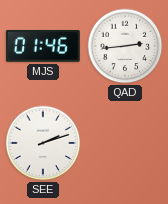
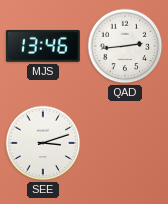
MJS: 01:46 -> 13:46
SEE: 2:12 -> 3:12
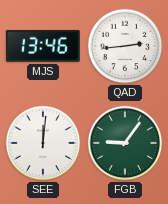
SEE: 3:12 -> 12:01
FGB: none -> 9:06
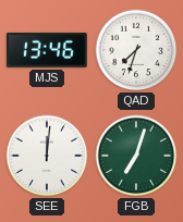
QAD: 2:44 -> 7:33
FGB: 9:06 -> 7:03
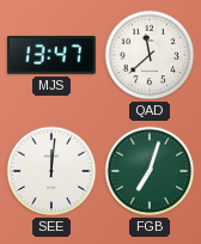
MJS: 13:46 -> 13:47
QAD: 7:33 -> 11:38
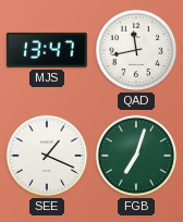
QAD: 11:38 -> 11:43
SEE: 12:01 -> 1:19
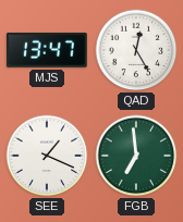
QAD: 11:43 -> 12:25
FGB: 7:03 -> 6:59
